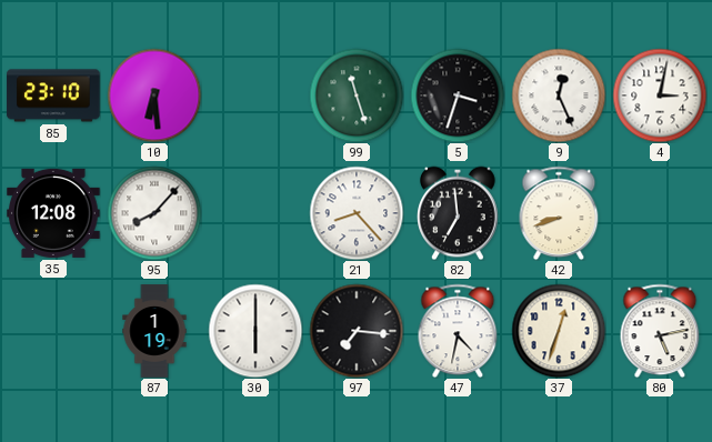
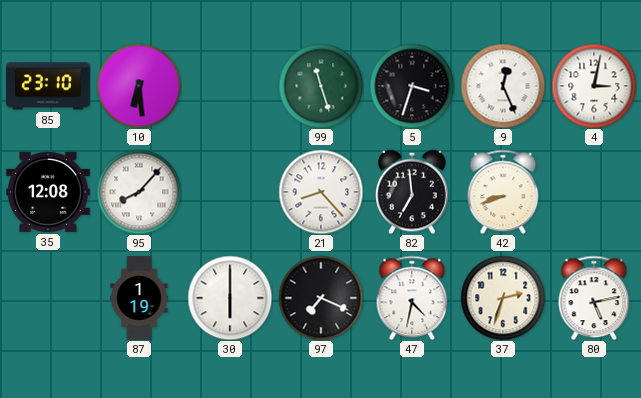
97: 7:16 -> 7:19
37: 12:33 -> 2:33
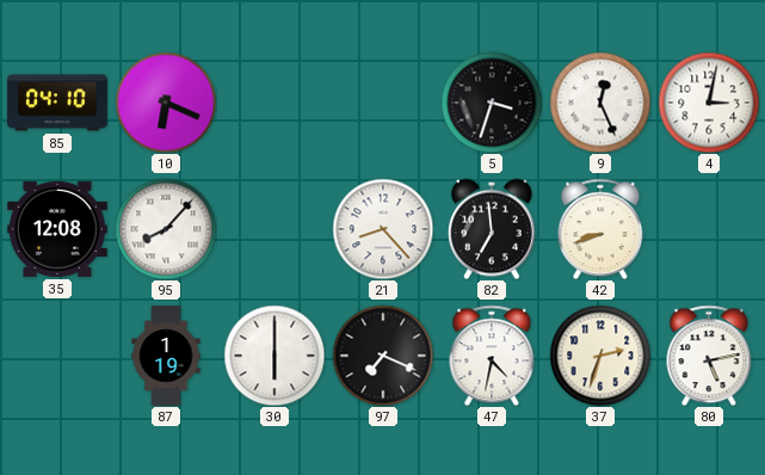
85: 23:10 -> 04:10
10: 6:29 -> 6:19
99: 11:27 -> none
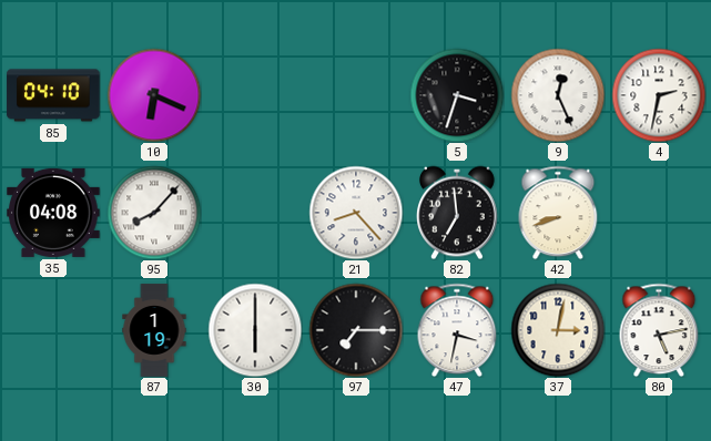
4: 3:02 -> 2:32
35: 12:08 -> 04:08
97: 7:19 -> 7:15
47: 4:32 -> 3:32
37: 2:33 -> 3:02
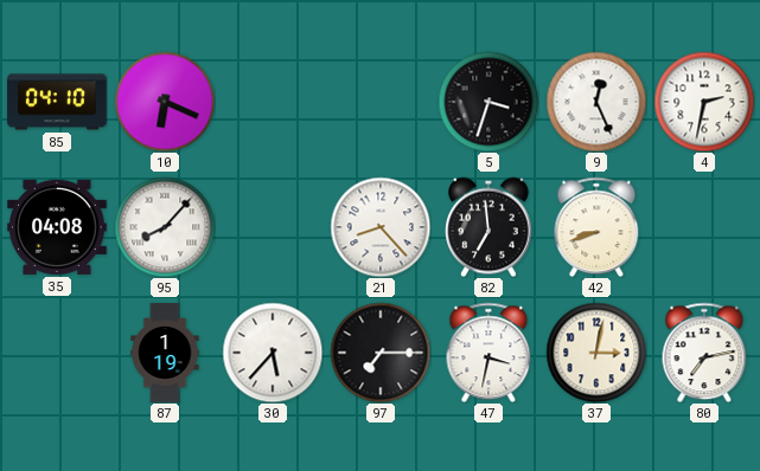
30: 6:00 -> 5:37
80: 5:13 -> 7:13
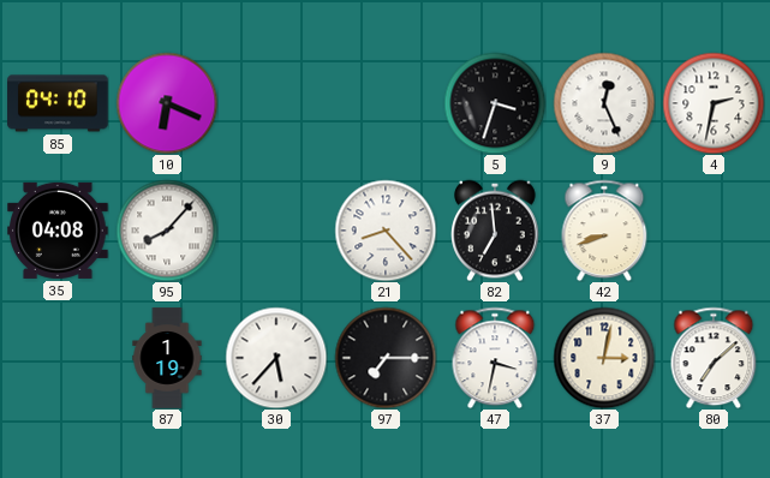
80: 7:13 -> 7:08
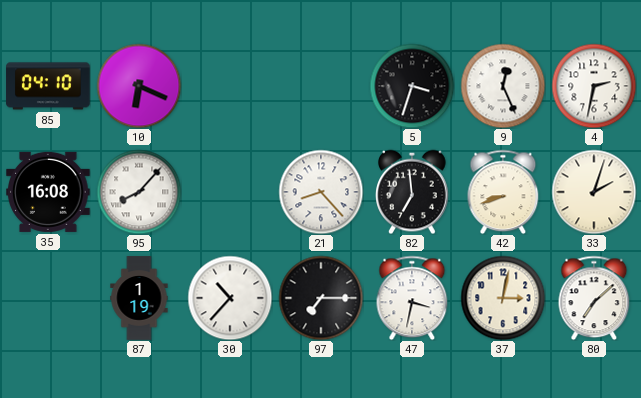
35: 04:08 -> 16:08
33: none -> 2:03
30: 5:37 -> 10:37
